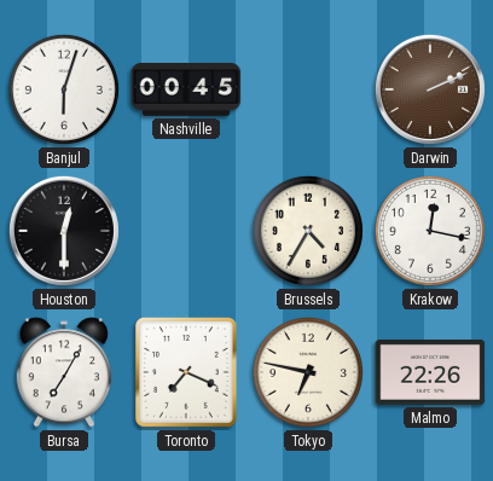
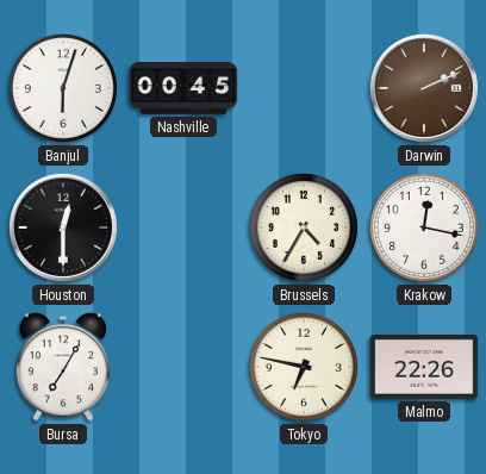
Toronto: 7:19 -> none
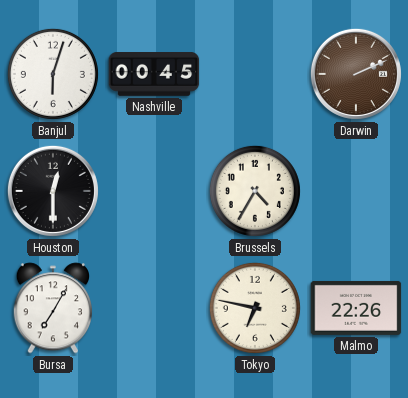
Krakow: 12:17 -> none
